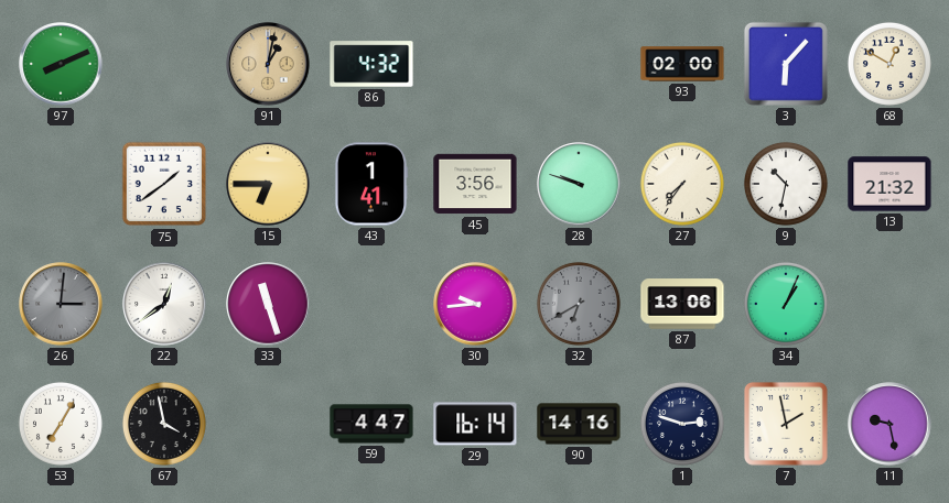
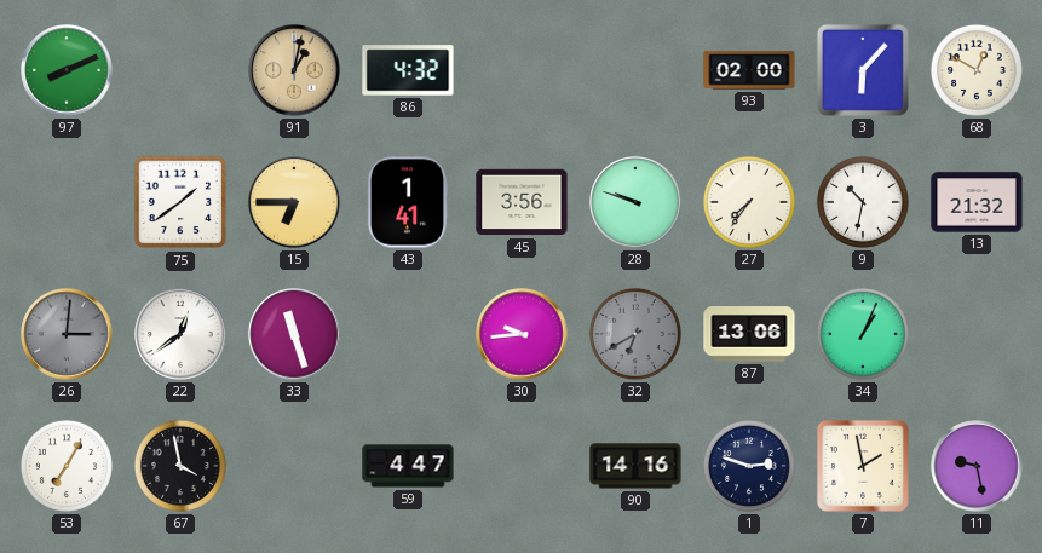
29: 16:14 -> none
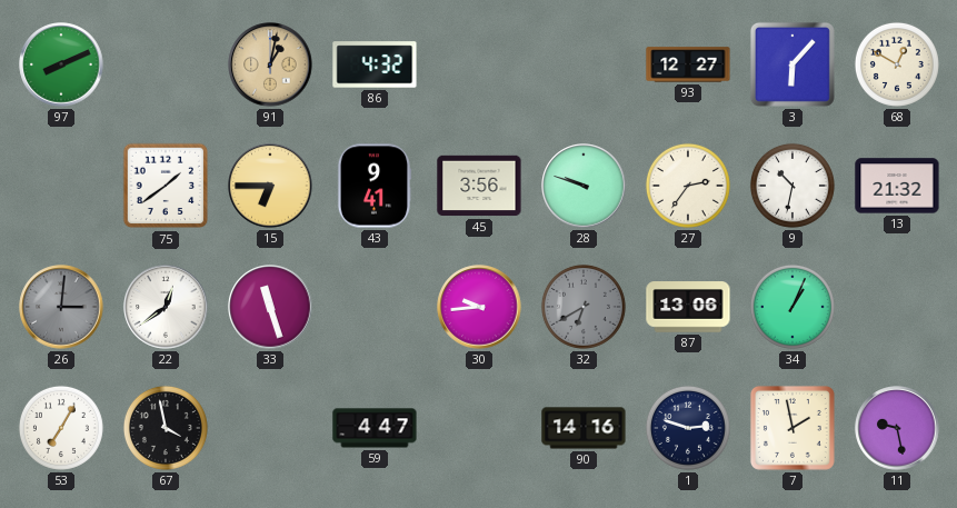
93: 02:00 -> 12:27
43: 1:41 -> 9:41
27: 7:36 -> 2:36
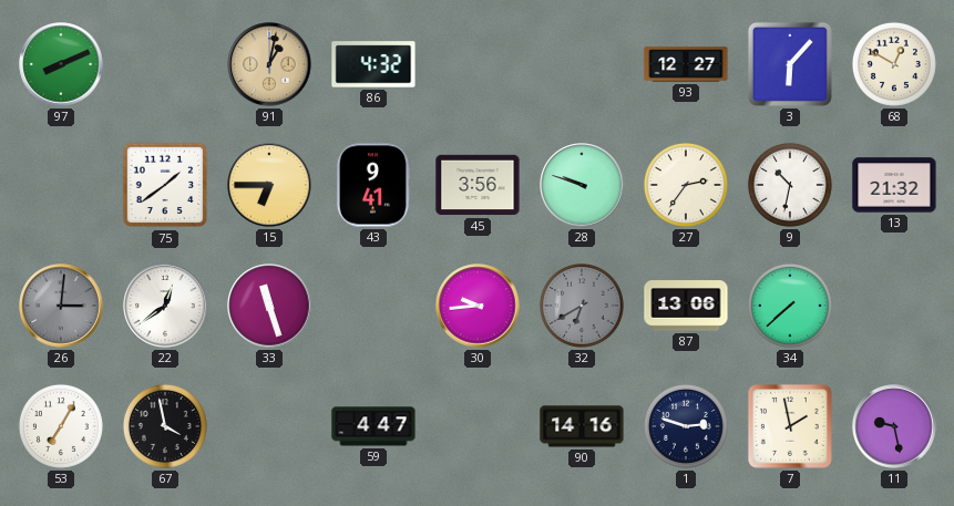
34: 1:04 -> 7:38
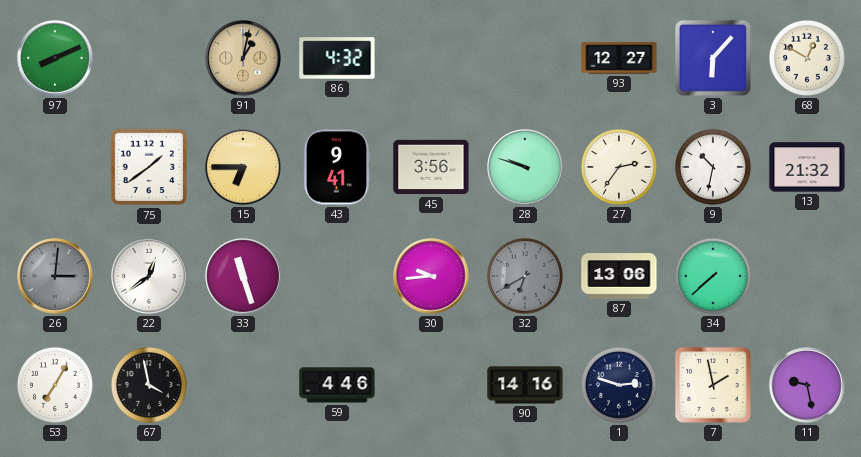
59: 4:47 -> 4:46
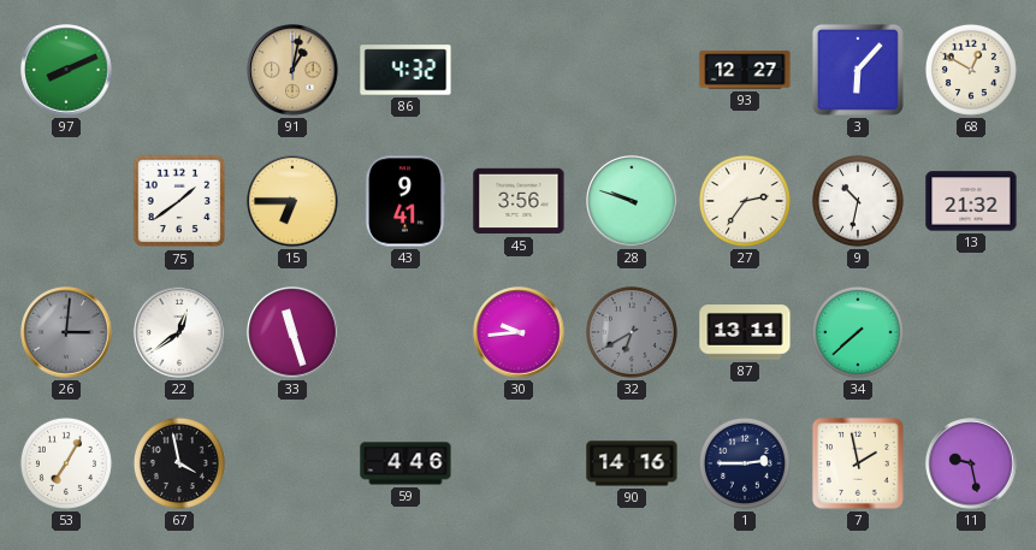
87: 13:06 -> 13:11
1: 2:48 -> 2:45
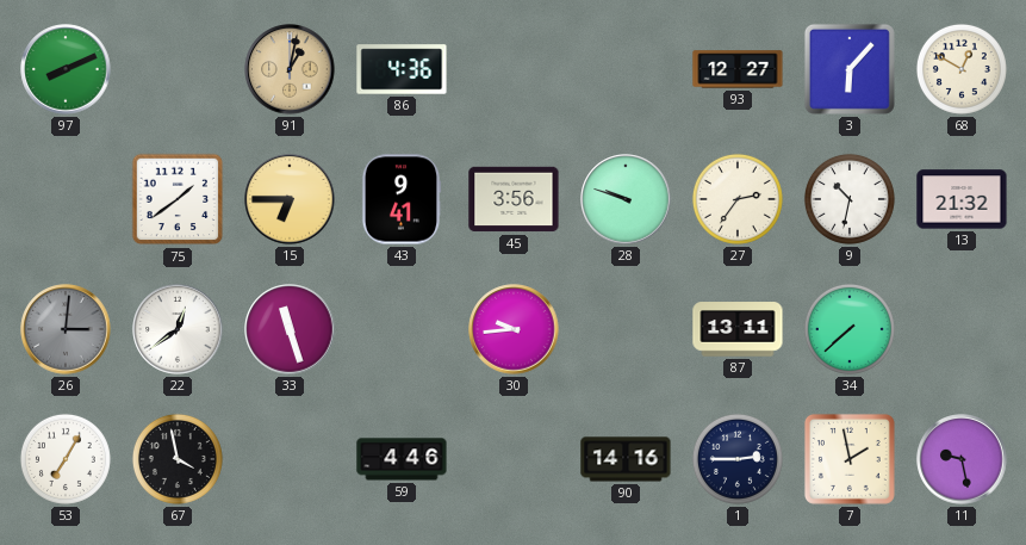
86: 4:32 -> 4:36
32: 6:40 -> none
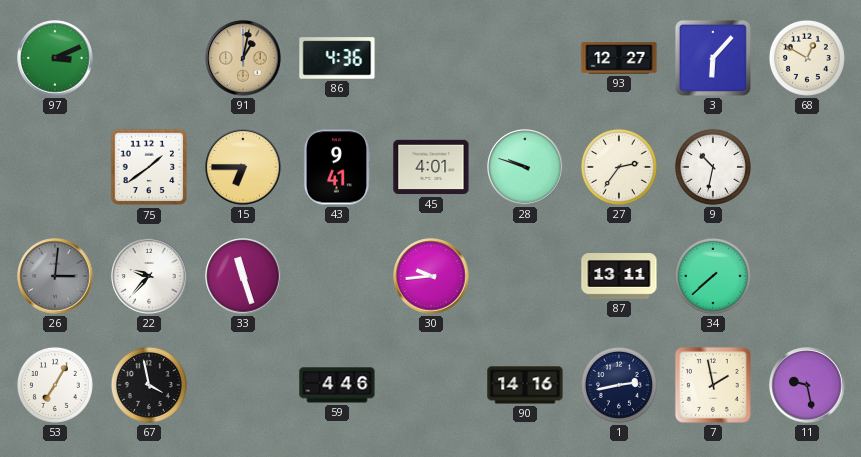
97: 8:11 -> 3:11
45: 3:56 -> 4:01
13: 21:32 -> none
22: 12:39 -> 9:37
1: 2:45 -> 2:43
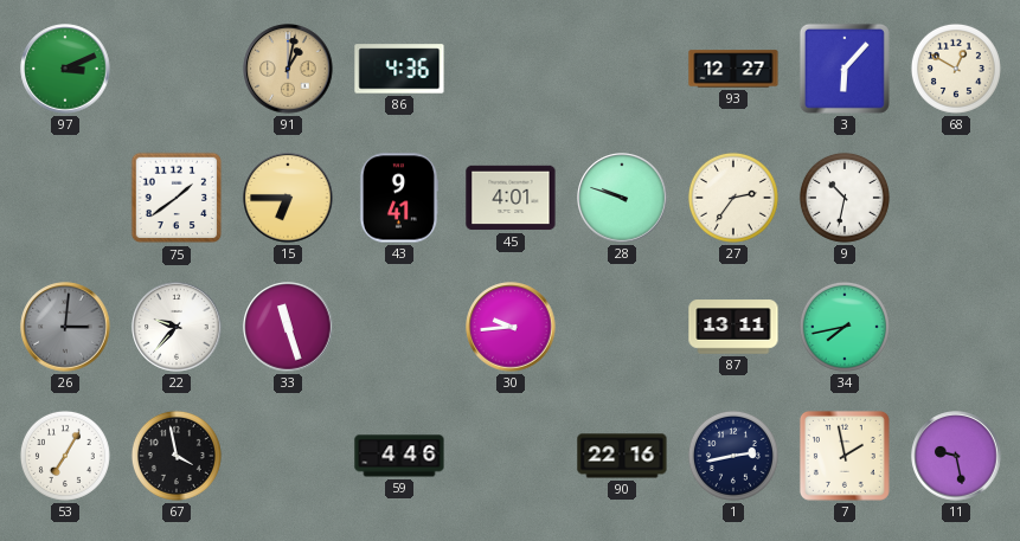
34: 7:38 -> 7:43
90: 14:16 -> 22:16
